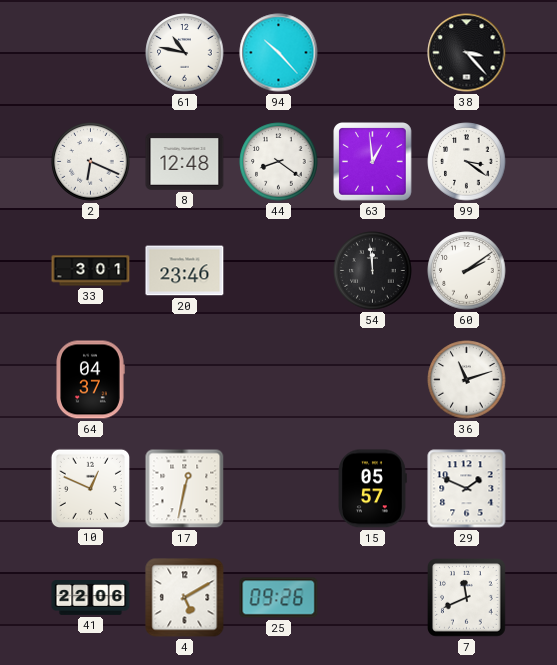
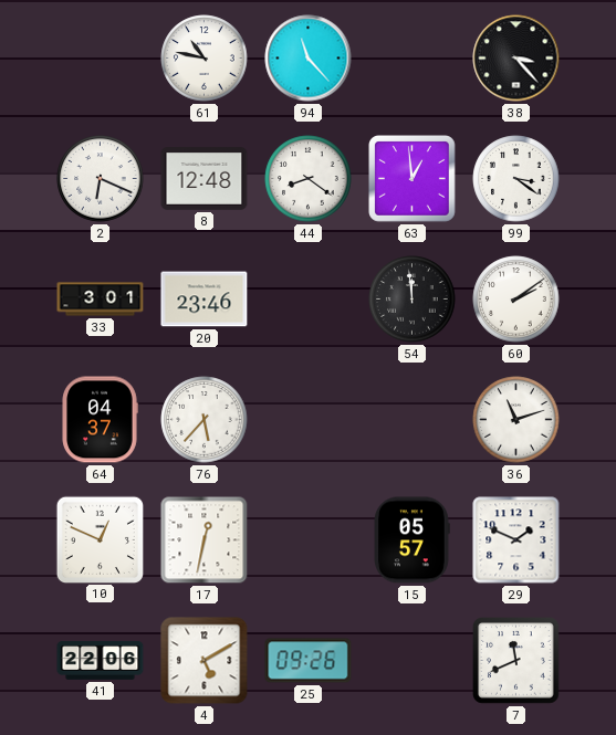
94: 10:23 -> 11:23
76: none -> 5:37
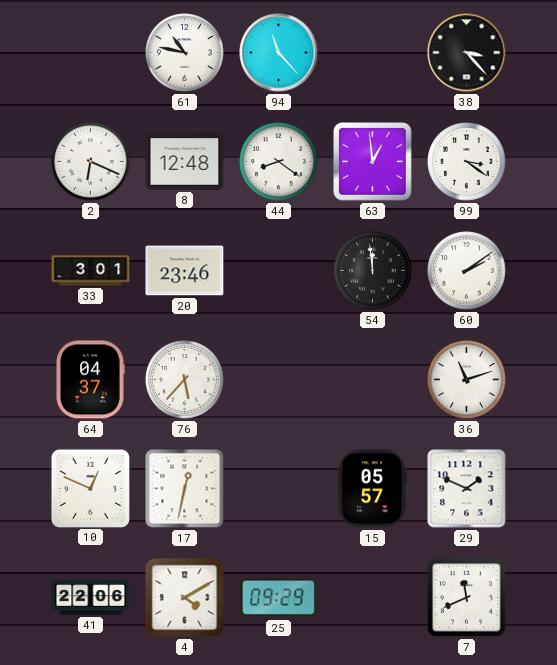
4: 5:10 -> 4:10
25: 09:26 -> 09:29
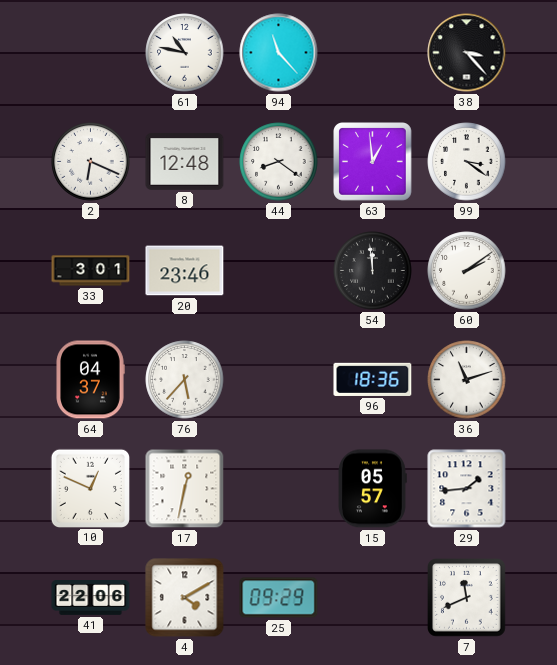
96: none -> 18:36
29: 1:49 -> 1:44
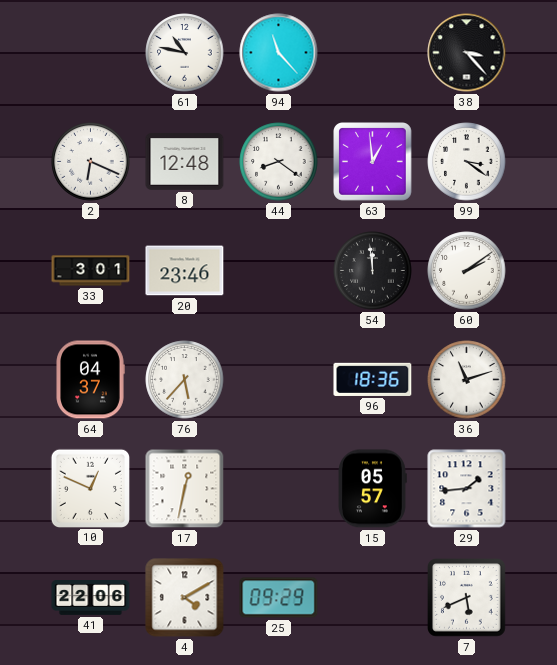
7: 11:41 -> 5:41
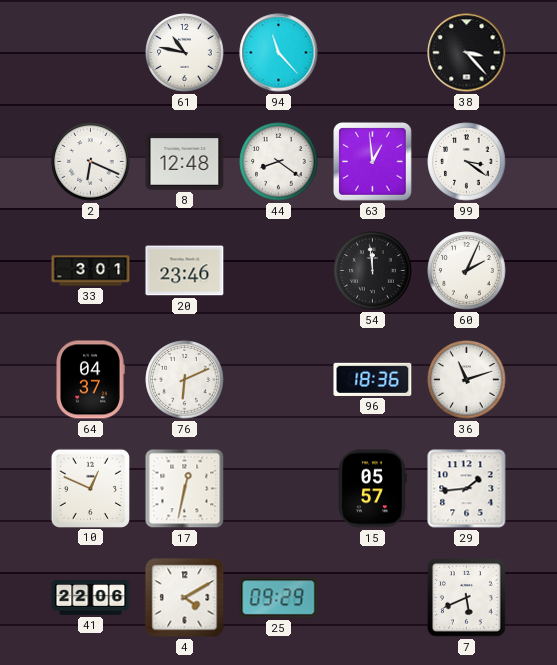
60: 2:09 -> 2:04
76: 5:37 -> 6:11
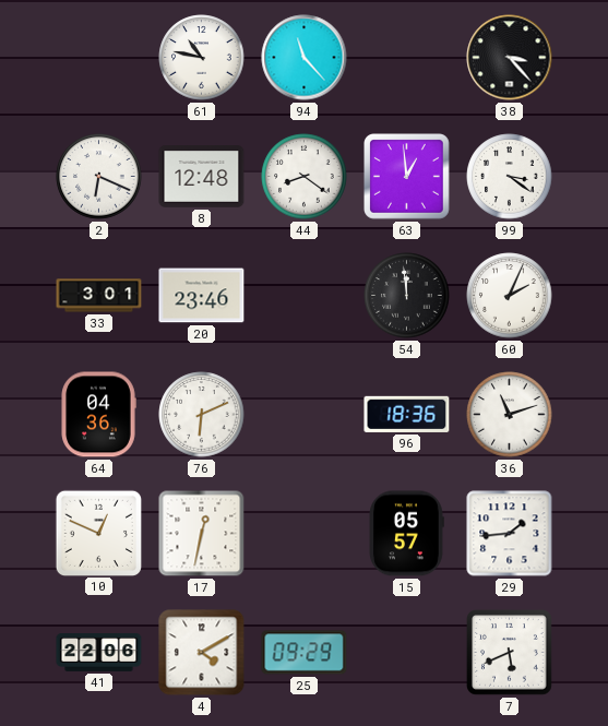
64: 04:37 -> 04:36
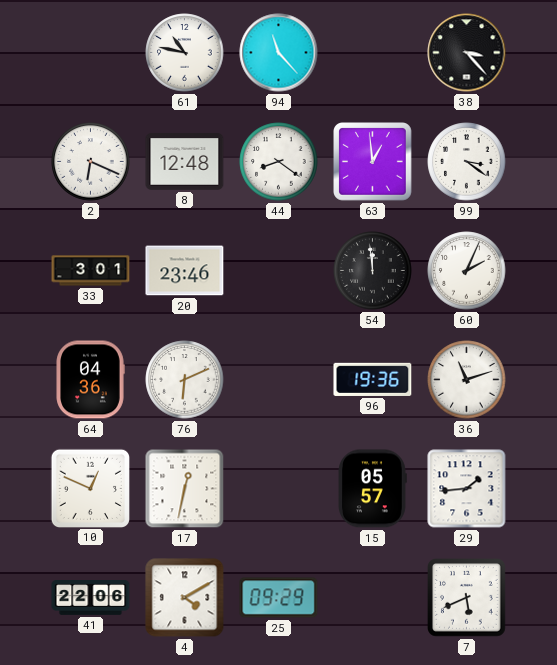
96: 18:36 -> 19:36
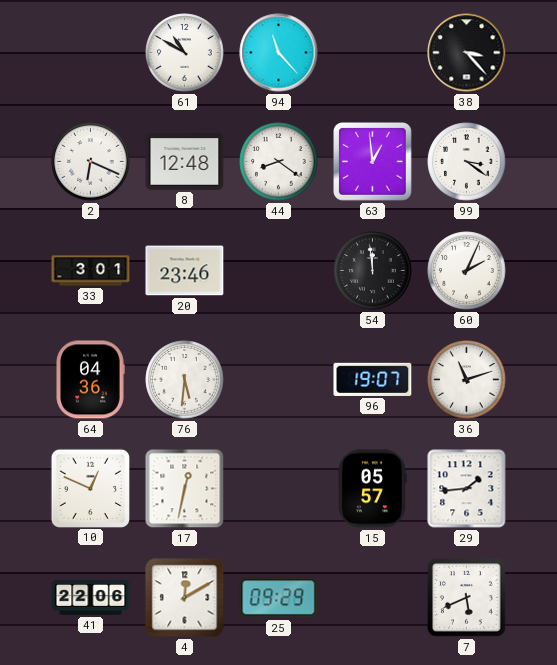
61: 10:47 -> 10:50
76: 6:11 -> 5:31
96: 19:36 -> 19:07
4: 4:10 -> 12:10
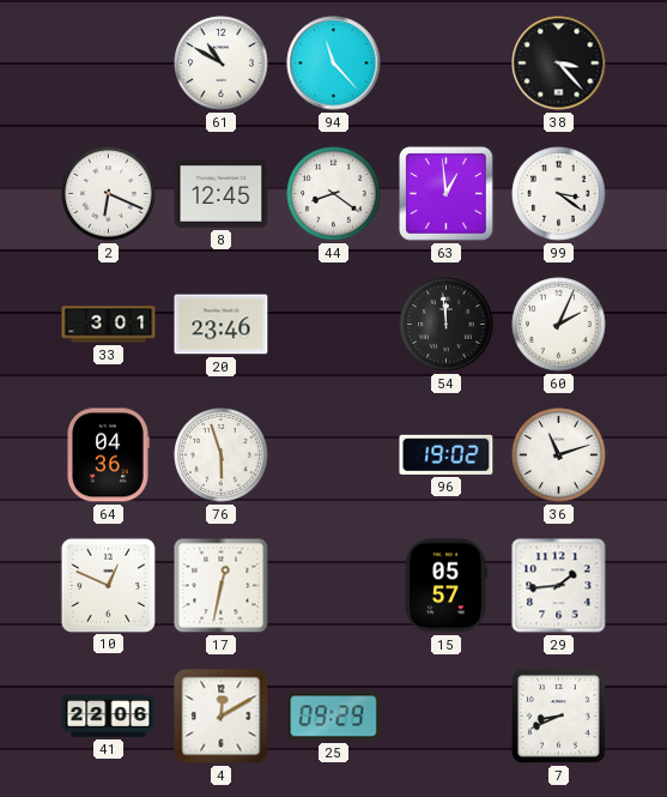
8: 12:48 -> 12:45
76: 5:31 -> 5:57
96: 19:07 -> 19:02
7: 5:41 -> 8:41
